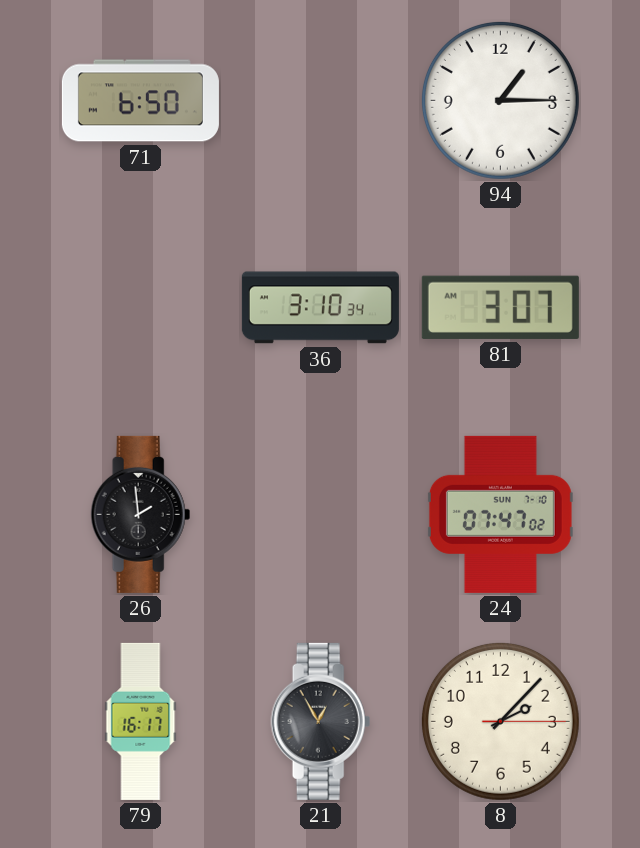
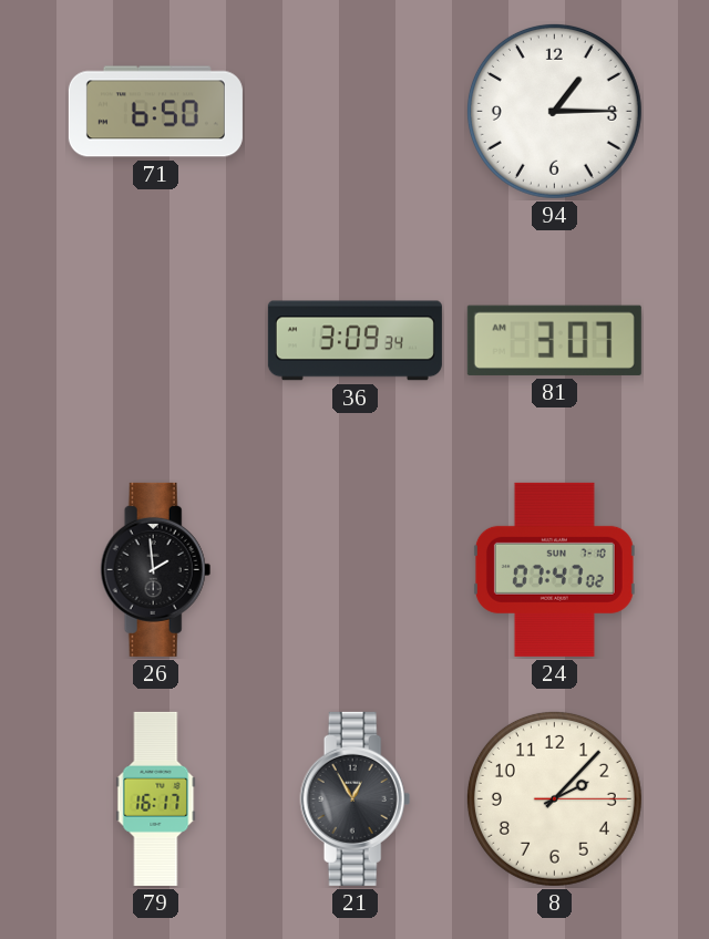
36: 3:10 -> 3:09
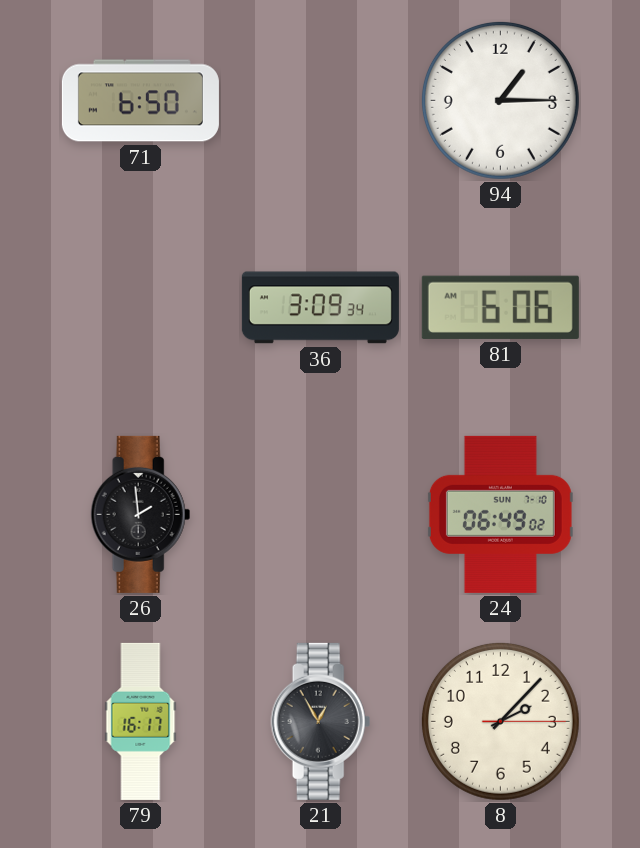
81: 3:07 -> 6:06
24: 07:47 -> 06:49
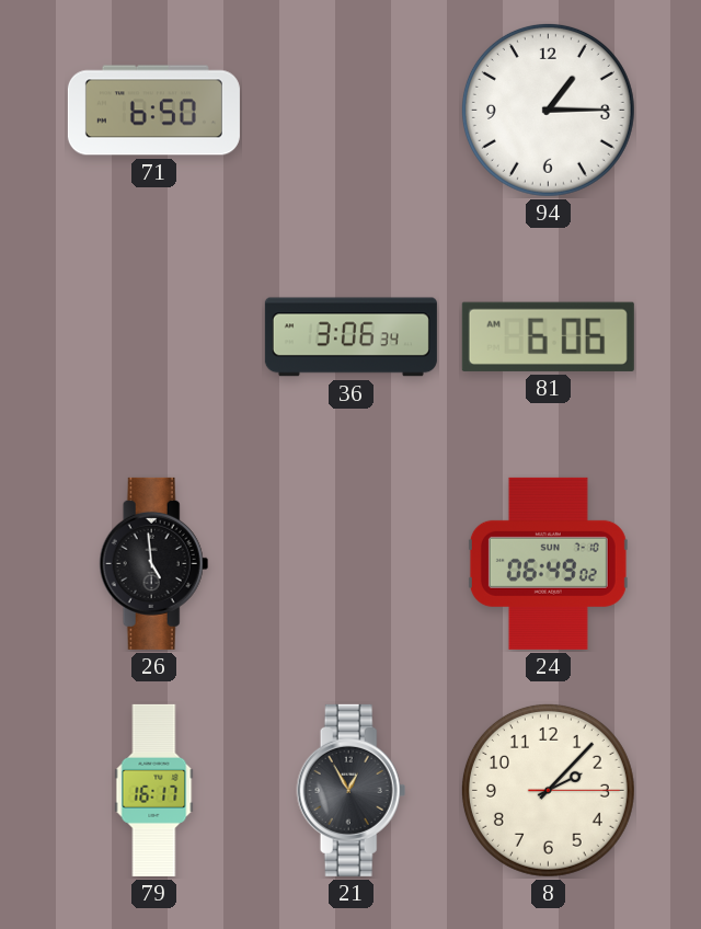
36: 3:09 -> 3:06
26: 1:59 -> 4:59
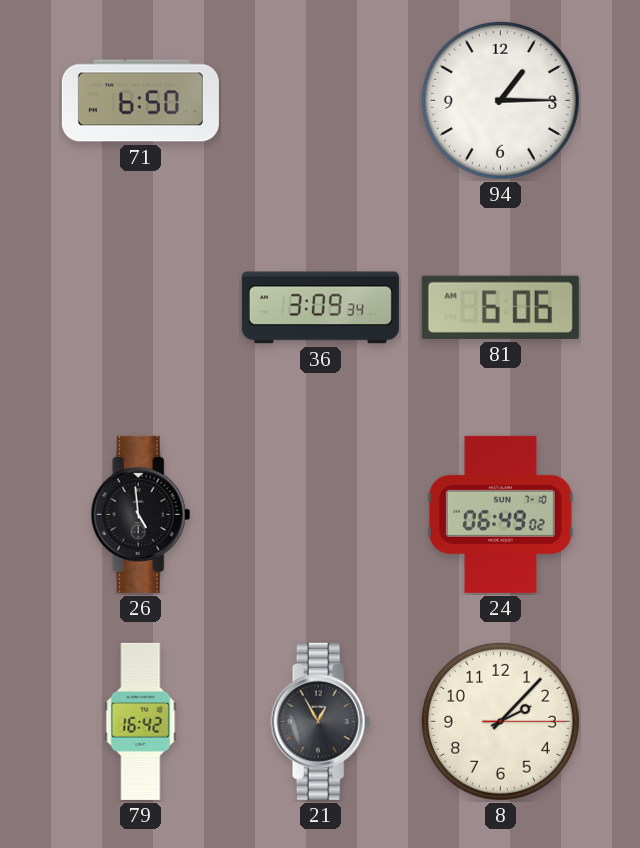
36: 3:06 -> 3:09
79: 16:17 -> 16:42
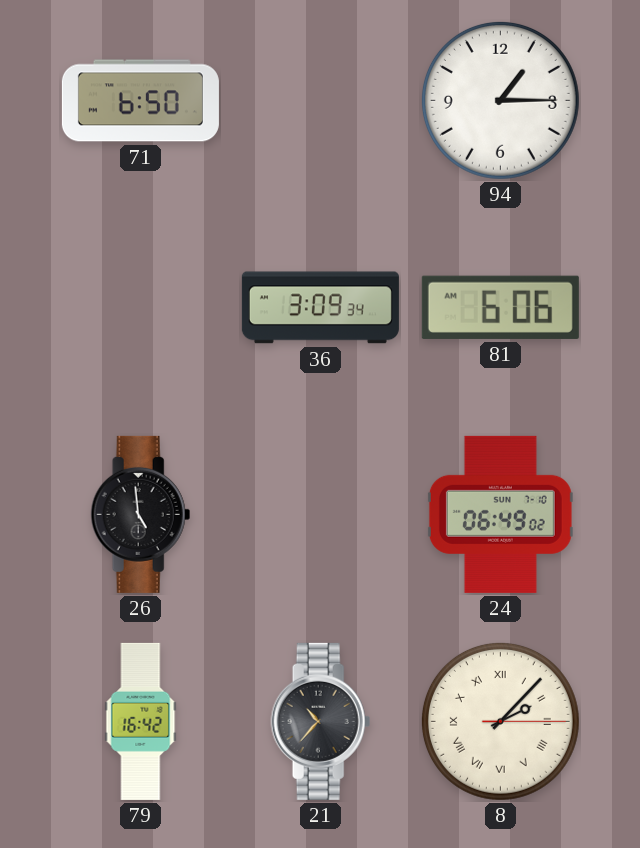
21: 12:55 -> 10:37
8 numerals: Arabic -> Roman
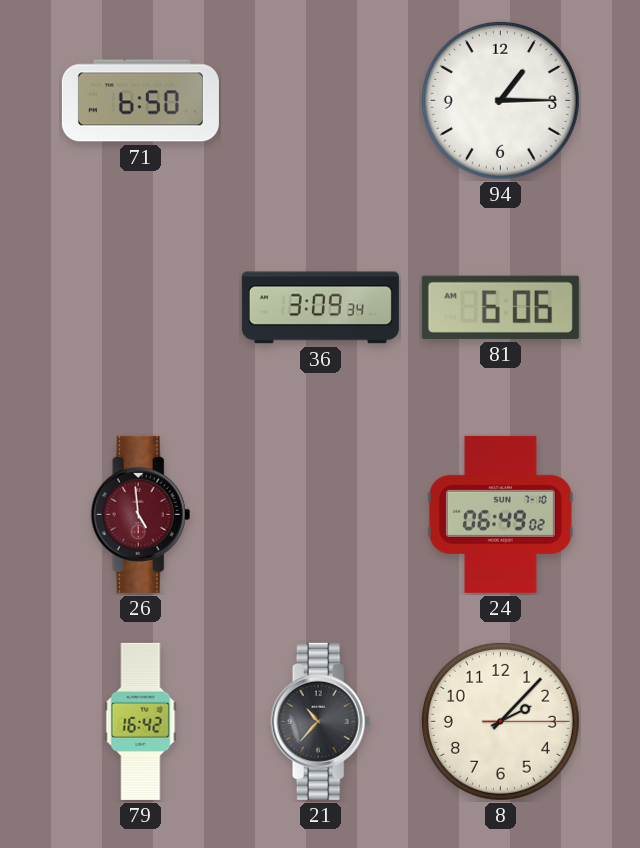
26 dial: black -> burgundy
8 numerals: Roman -> Arabic
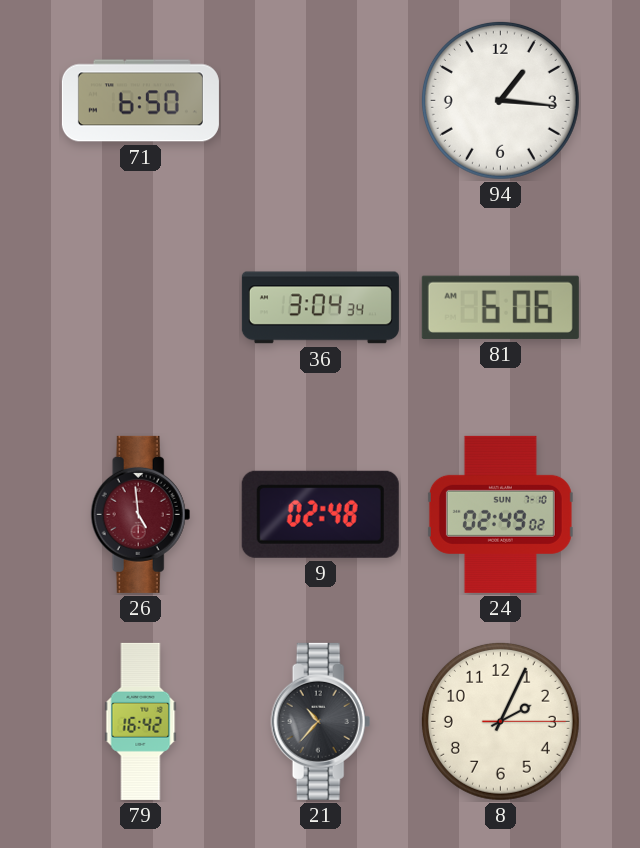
94: 1:15 -> 1:16
36: 3:09 -> 3:04
9: none -> 02:48
24: 06:49 -> 02:49
8: 2:07 -> 2:04
